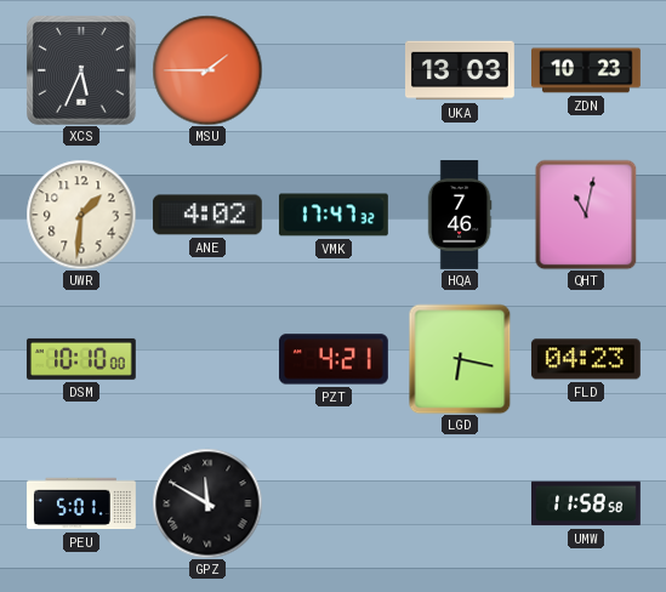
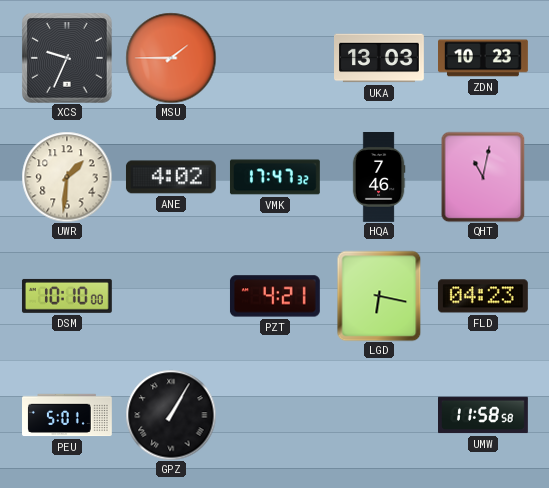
XCS: 5:34 -> 9:34
GPZ: 11:50 -> 1:05
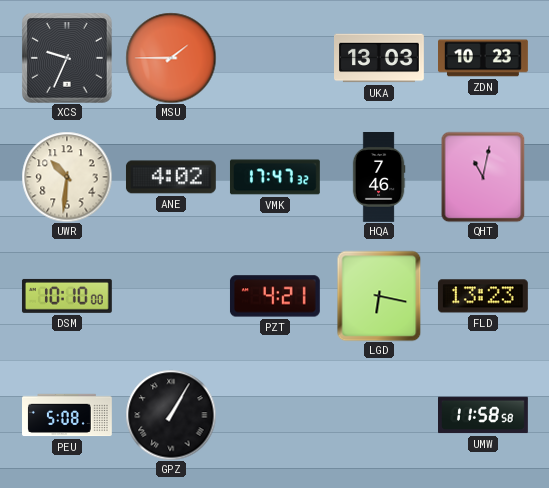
UWR: 1:31 -> 10:31
FLD: 04:23 -> 13:23
PEU: 5:01 -> 5:08
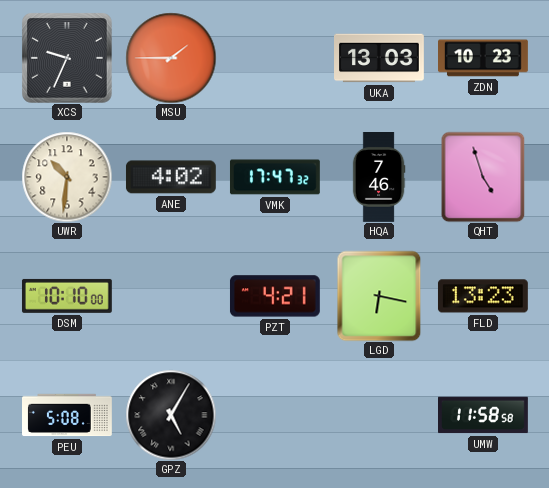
QHT: 11:02 -> 4:57
GPZ: 1:05 -> 5:05
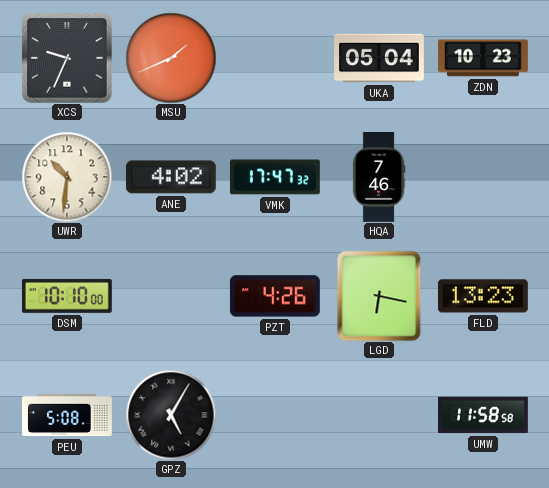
MSU: 1:45 -> 1:41
UKA: 13:03 -> 05:04
QHT: 4:57 -> none
PZT: 4:21 -> 4:26
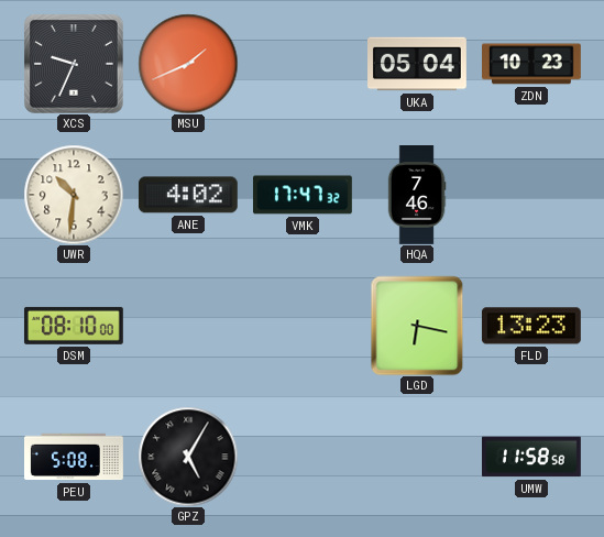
DSM: 10:10 -> 08:10
PZT: 4:26 -> none
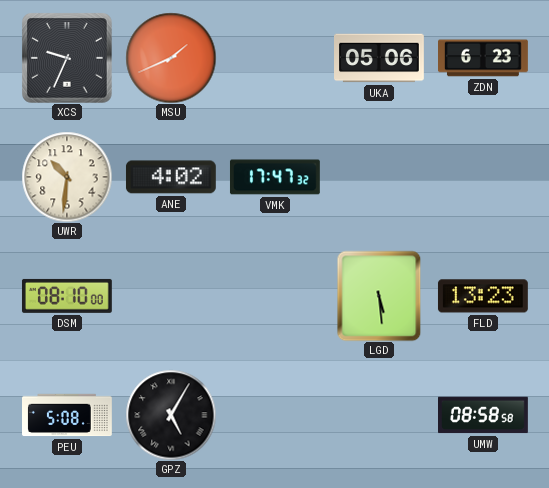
UKA: 05:04 -> 05:06
ZDN: 10:23 -> 6:23
HQA: 7:46 -> none
LGD: 6:17 -> 5:29
UMW: 11:58 -> 08:58
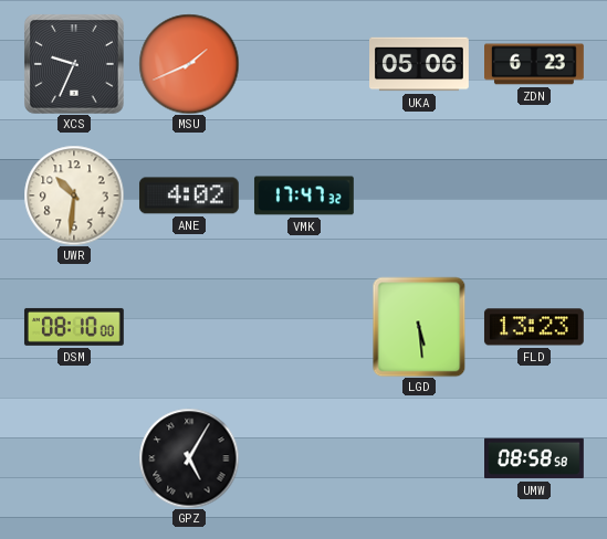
PEU: 5:08 -> none
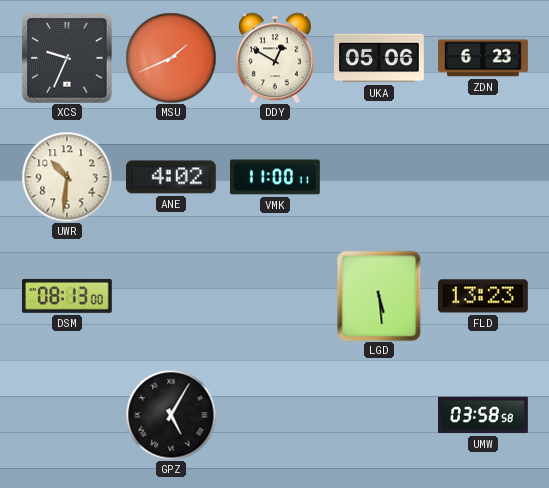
DDY: none -> 12:50
VMK: 17:47 -> 11:00
DSM: 08:10 -> 08:13
UMW: 08:58 -> 03:58
